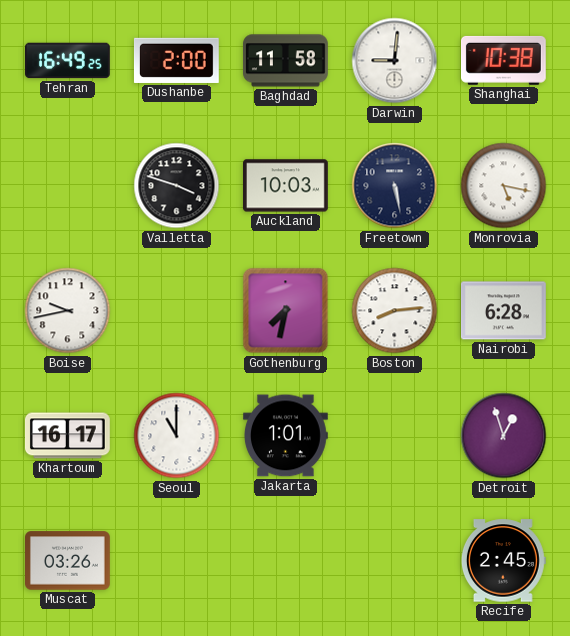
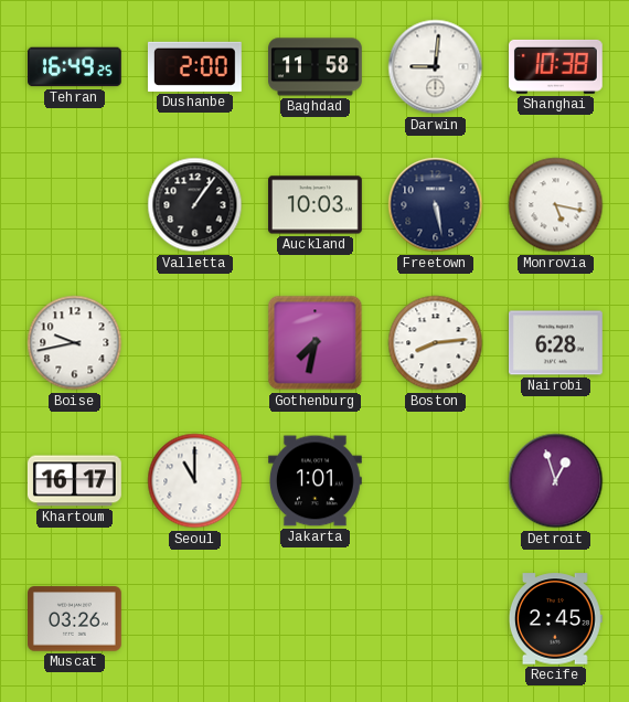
Valletta: 3:48 -> 1:06
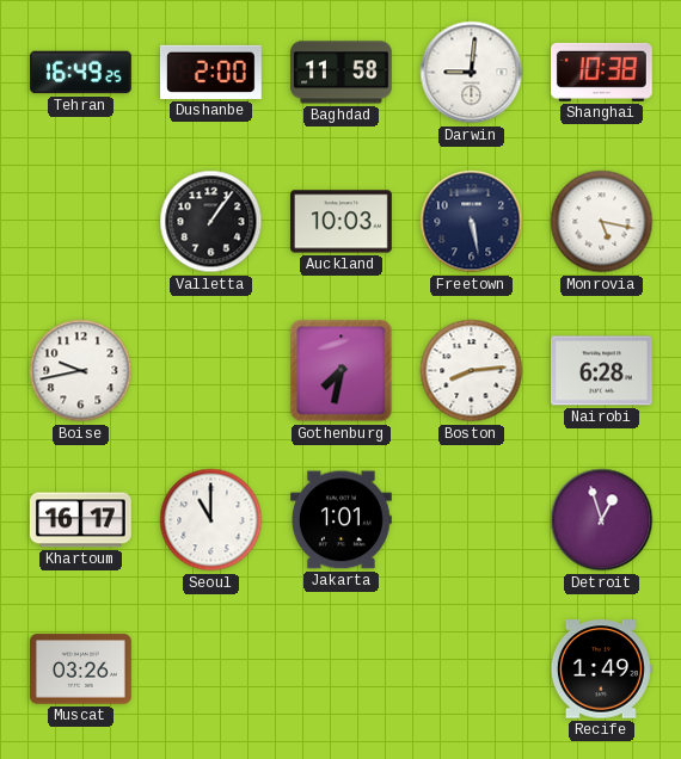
Recife: 2:45 -> 1:49
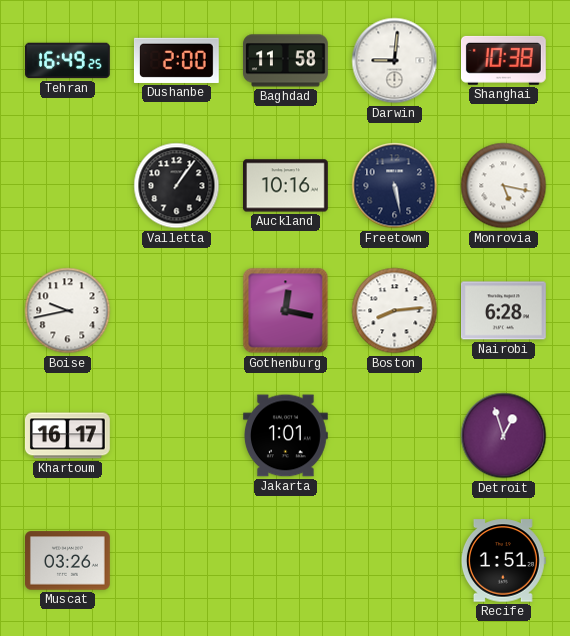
Auckland: 10:03 -> 10:16
Gothenburg: 7:32 -> 12:17
Seoul: 11:00 -> none
Recife: 1:49 -> 1:51
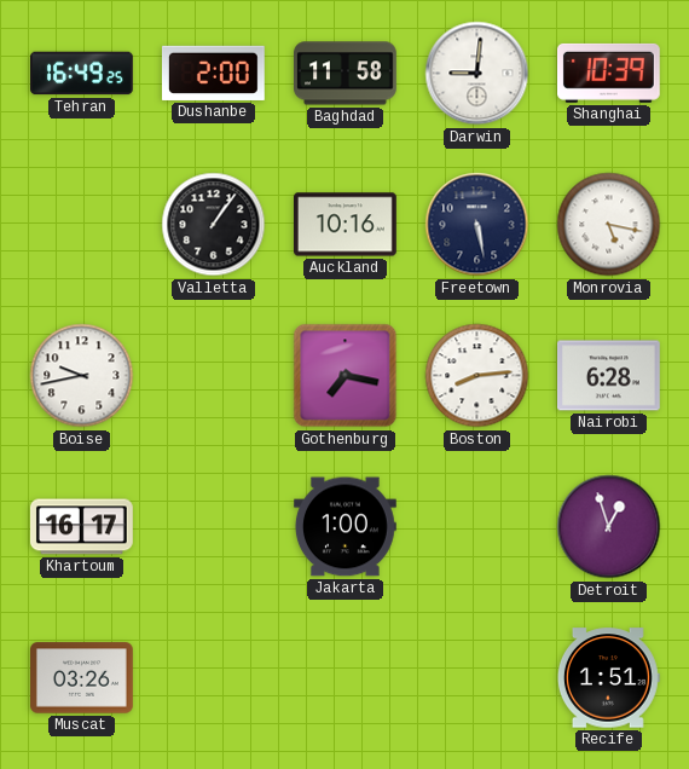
Shanghai: 10:38 -> 10:39
Gothenburg: 12:17 -> 7:17
Jakarta: 1:01 -> 1:00
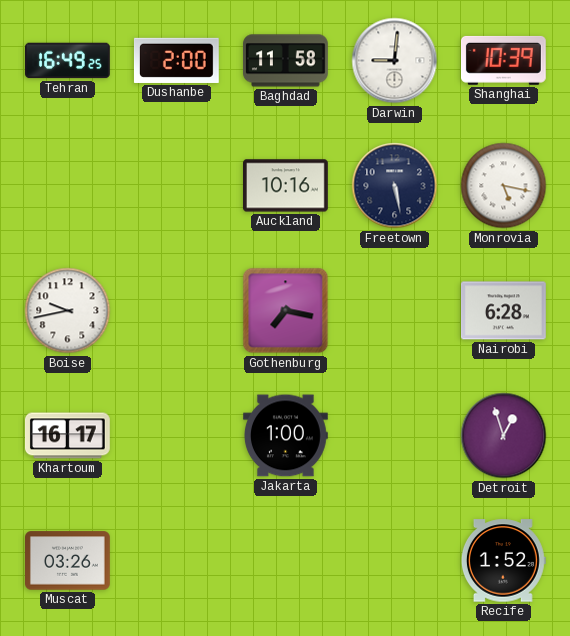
Valletta: 1:06 -> none
Boston: 8:14 -> none
Recife: 1:51 -> 1:52
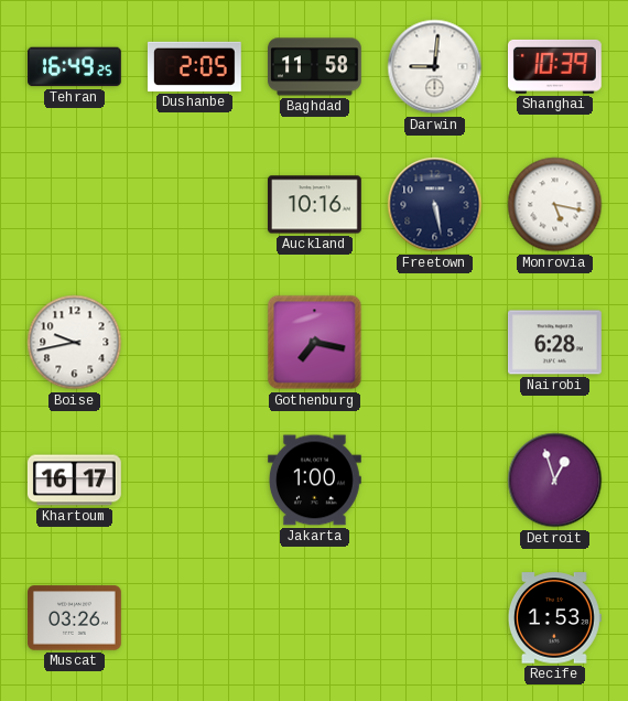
Dushanbe: 2:00 -> 2:05
Recife: 1:52 -> 1:53
